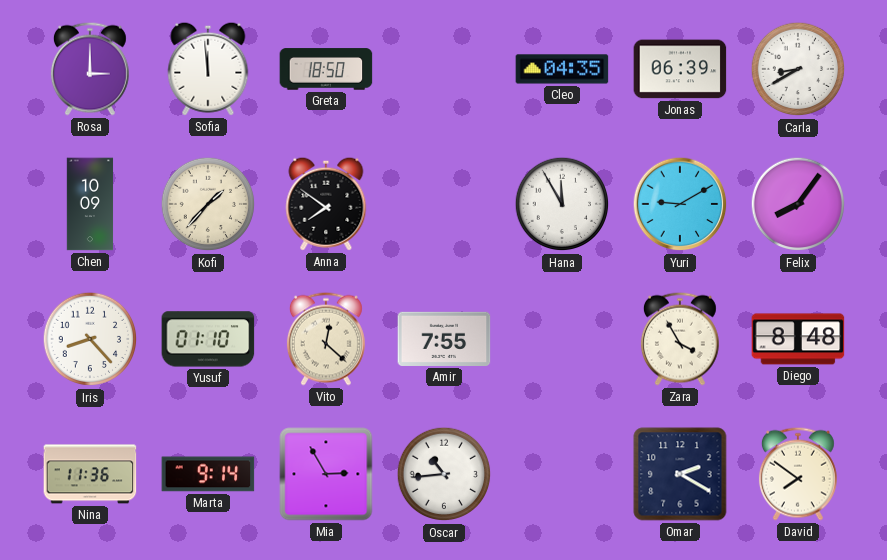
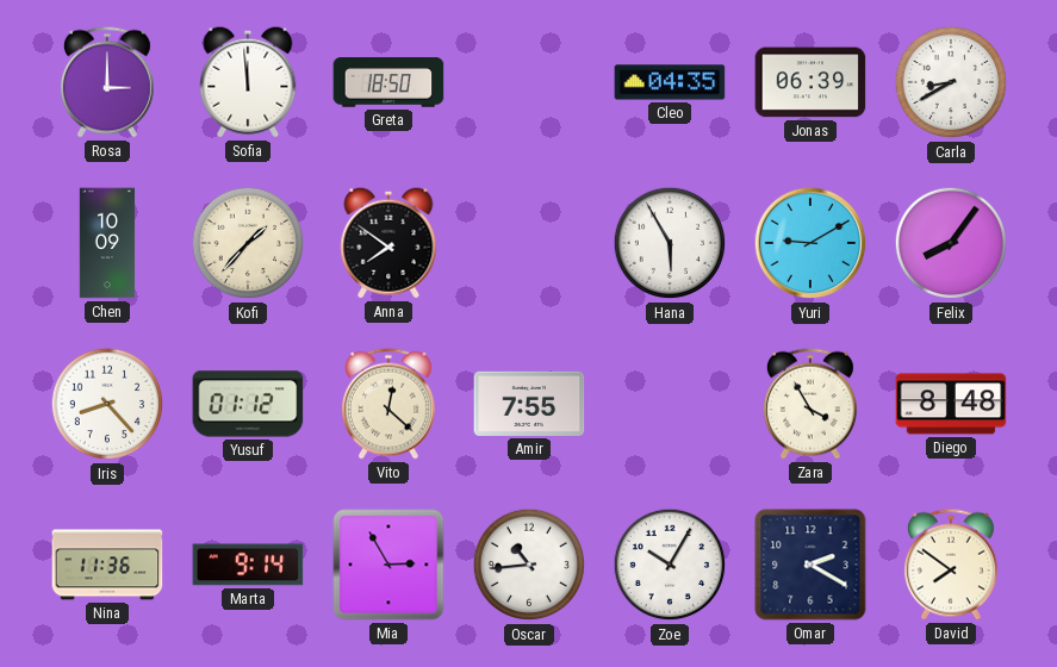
Hana: 11:55 -> 5:55
Yusuf: 01:10 -> 01:12
Zoe: none -> 10:05
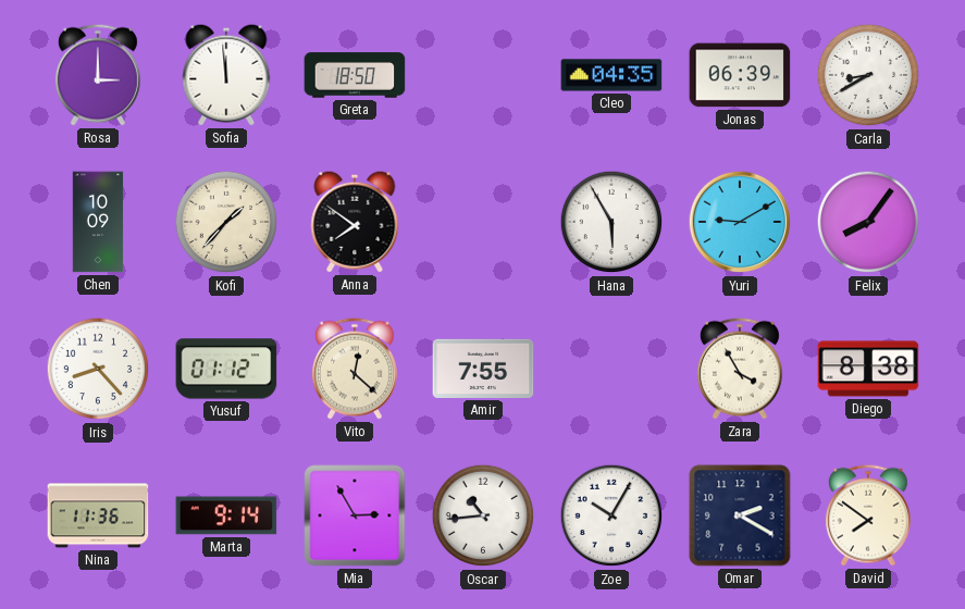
Diego: 8:48 -> 8:38
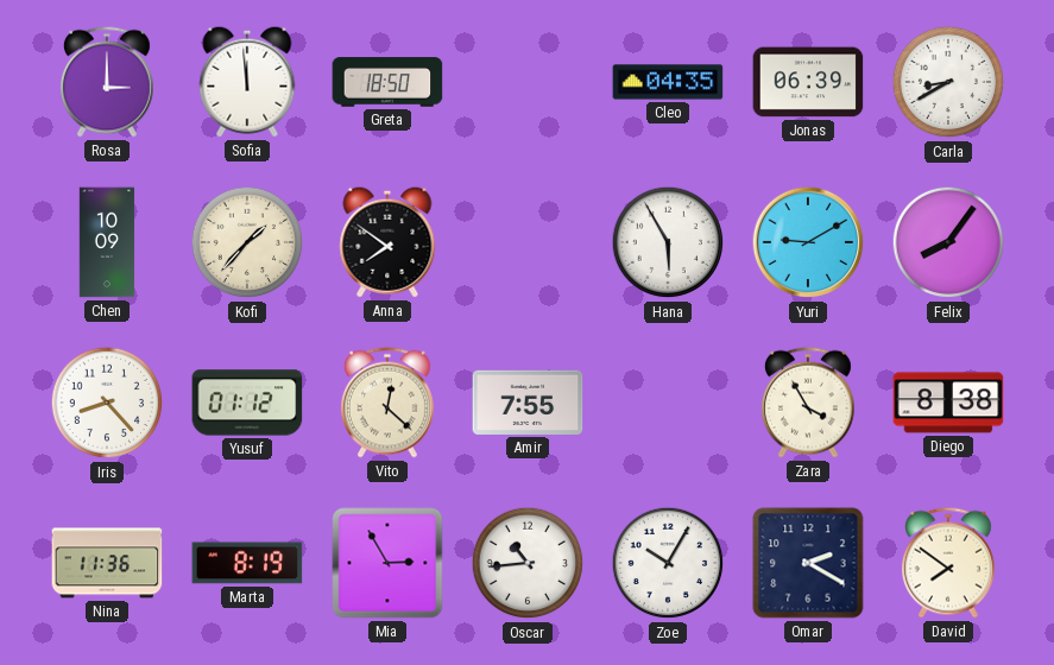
Marta: 9:14 -> 8:19
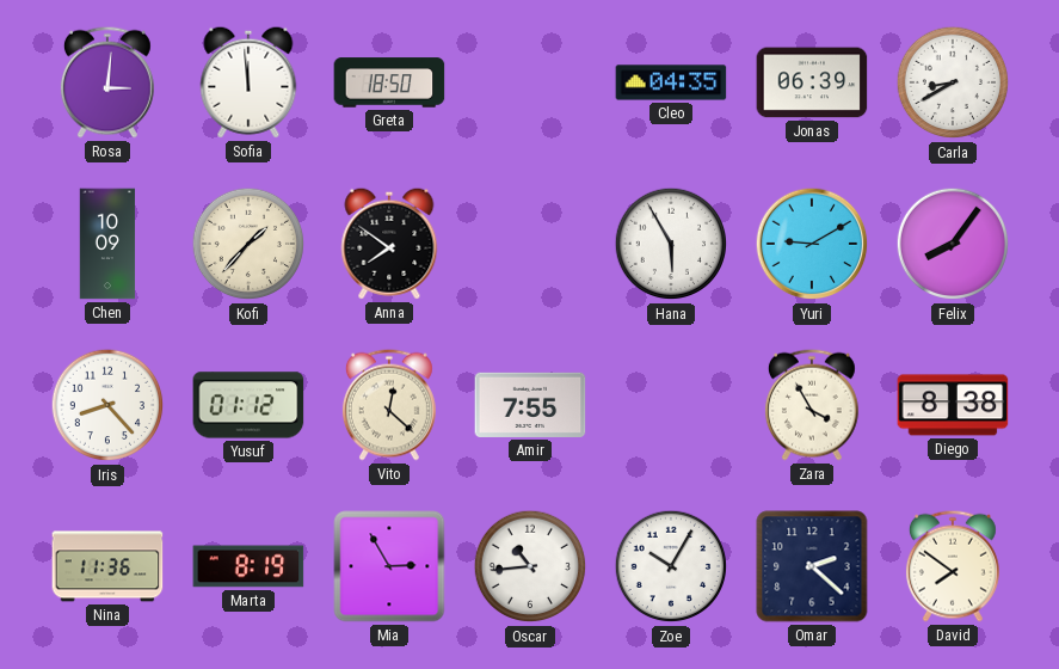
Rosa: 3:00 -> 3:01
Omar: 2:20 -> 2:22
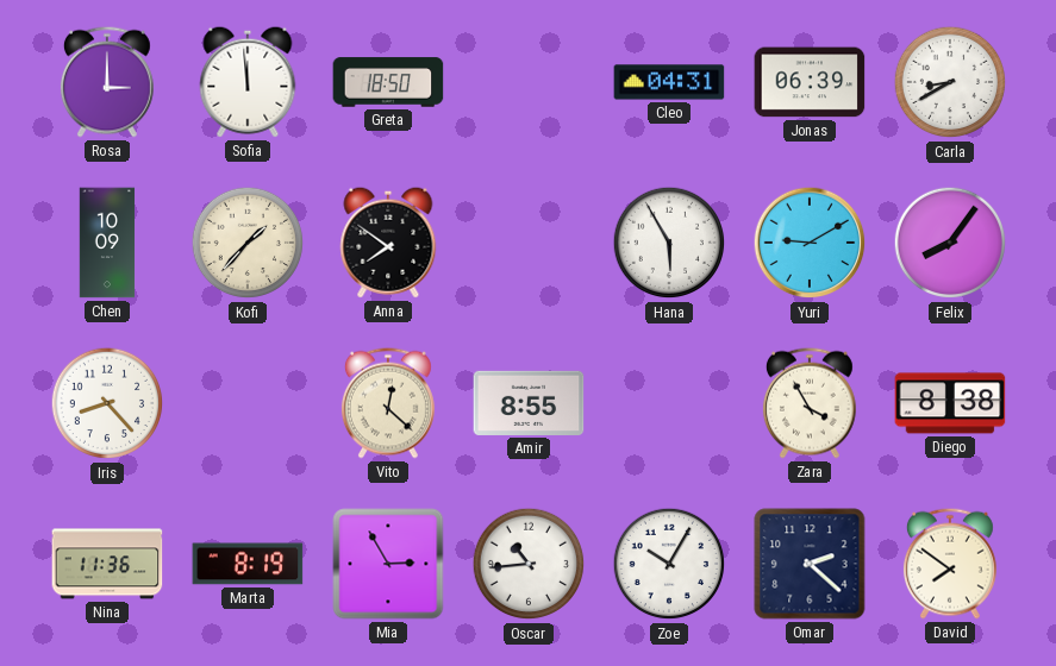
Rosa: 3:01 -> 3:00
Cleo: 04:35 -> 04:31
Yusuf: 01:12 -> none
Amir: 7:55 -> 8:55
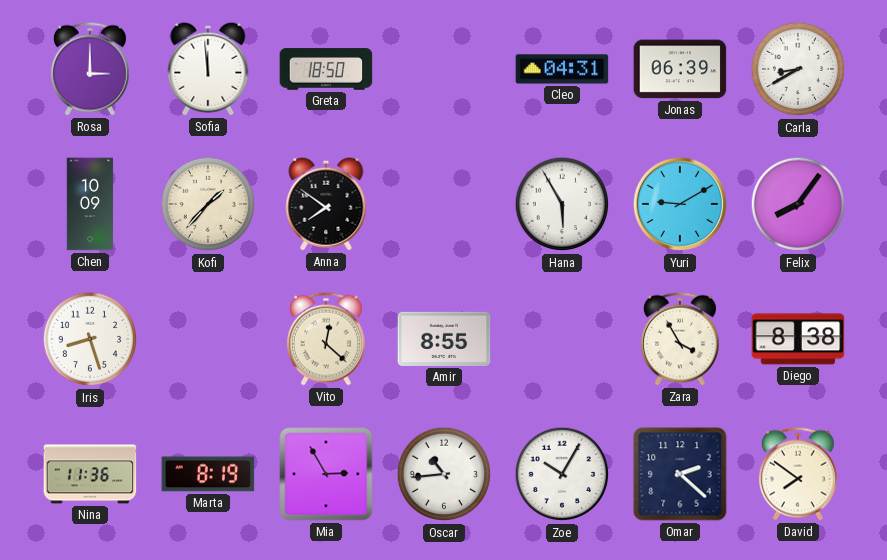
Iris: 8:23 -> 8:27
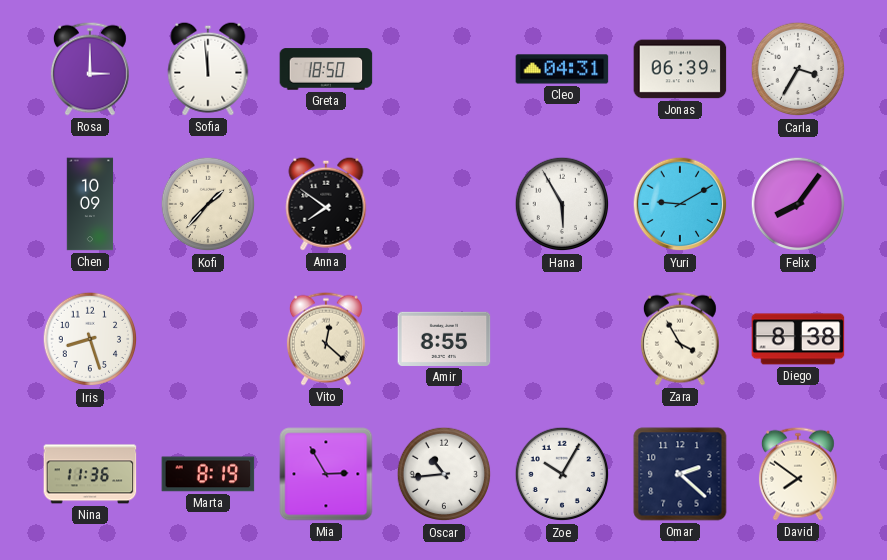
Carla: 8:40 -> 3:35
